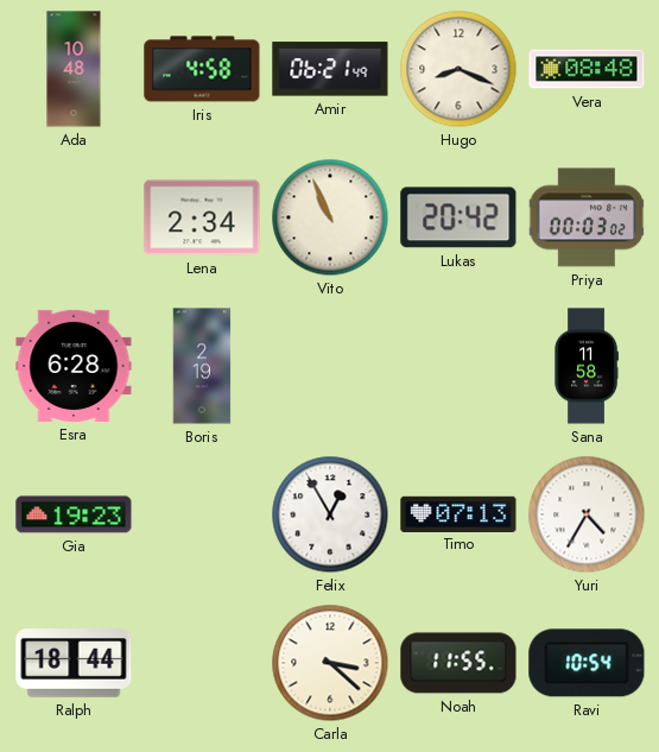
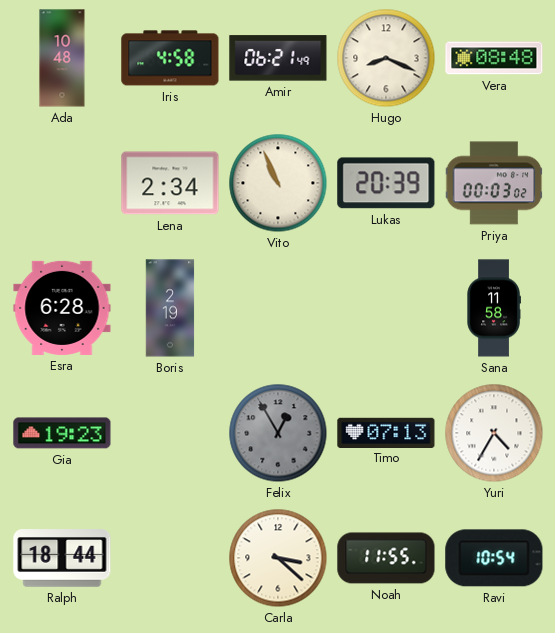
Lukas: 20:42 -> 20:39
Felix dial: white -> grey
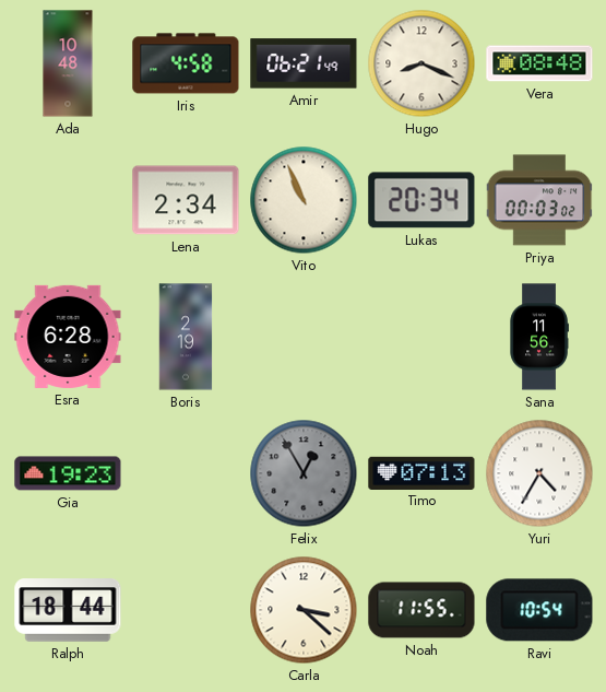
Lukas: 20:39 -> 20:34
Sana: 11:58 -> 11:56
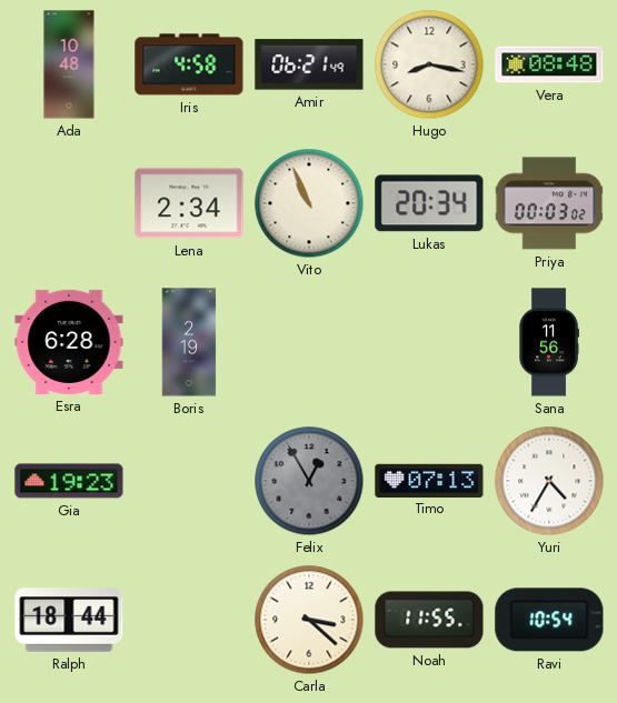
Hugo: 8:19 -> 8:17
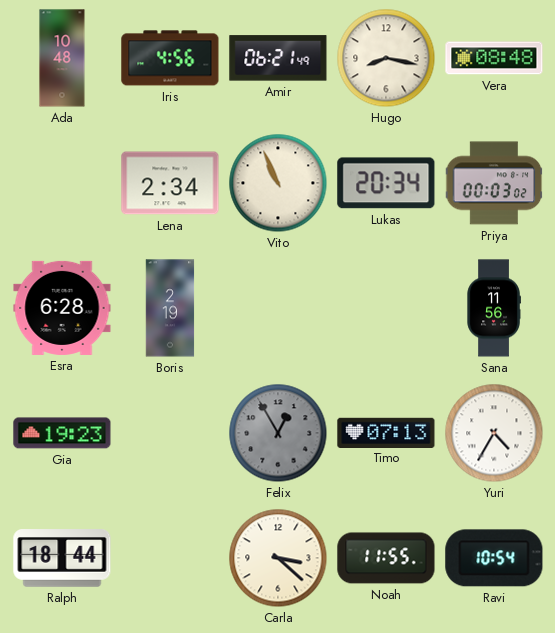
Iris: 4:58 -> 4:56
